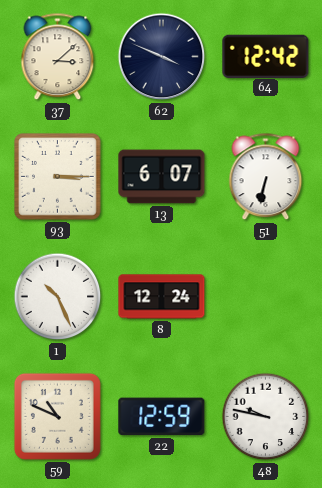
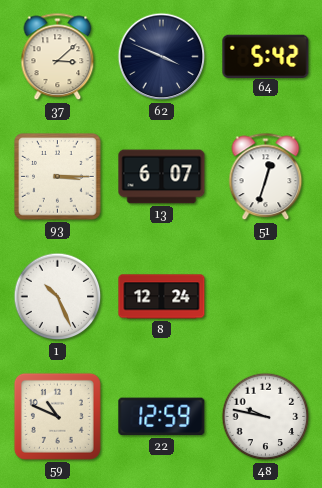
64: 12:42 -> 5:42
51: 6:32 -> 12:33
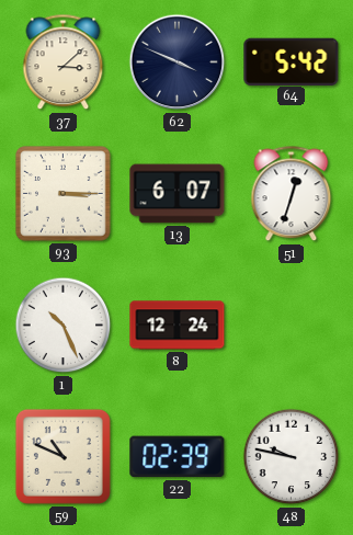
22: 12:59 -> 02:39
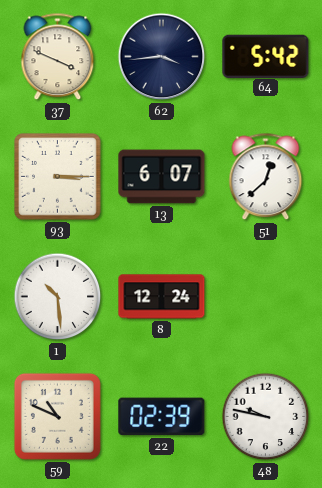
37: 3:08 -> 3:49
62: 3:49 -> 3:44
51: 12:33 -> 12:38
1: 10:26 -> 10:29
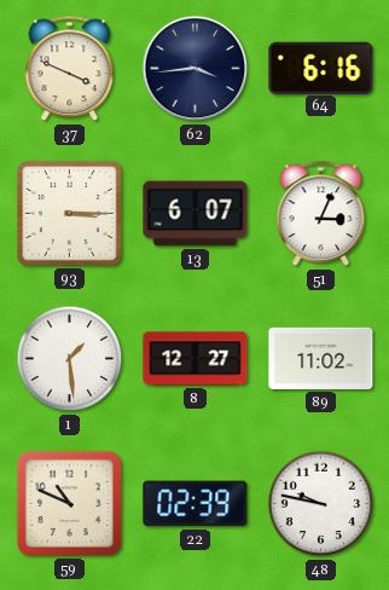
64: 5:42 -> 6:16
51: 12:38 -> 3:04
1: 10:29 -> 1:29
8: 12:24 -> 12:27
89: none -> 11:02
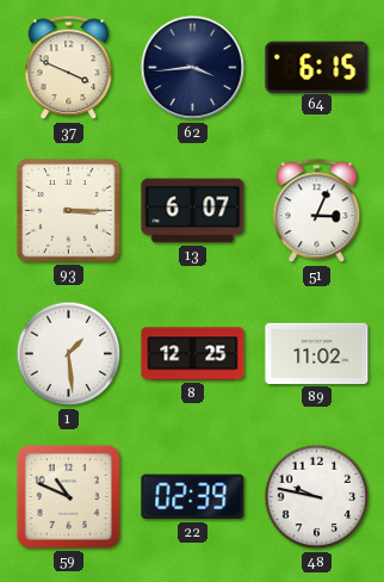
64: 6:16 -> 6:15
8: 12:27 -> 12:25
